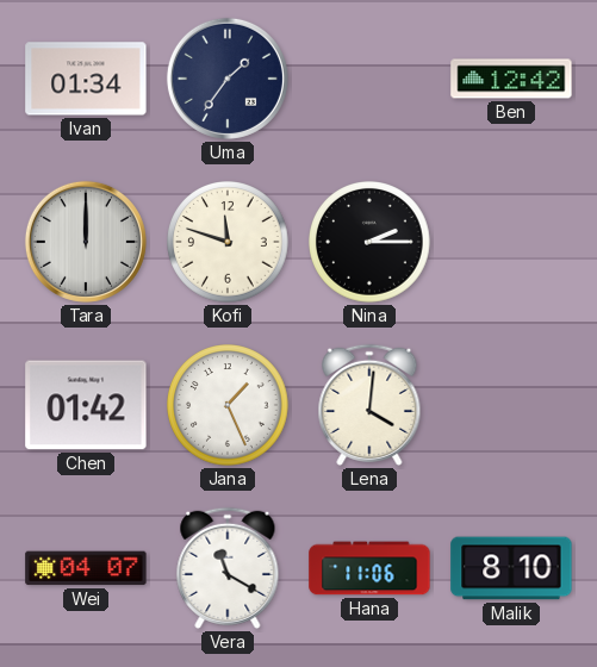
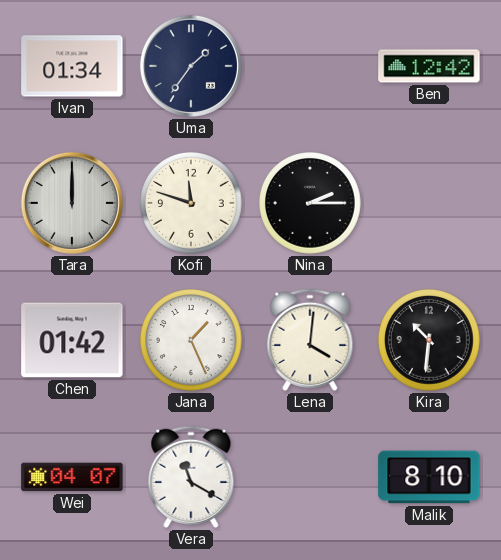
Kira: none -> 10:31
Hana: 11:06 -> none
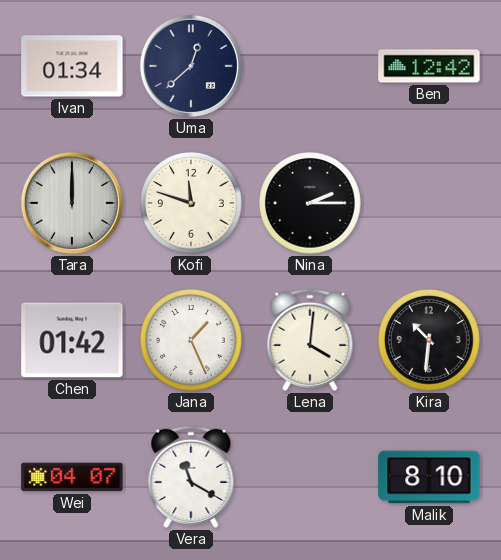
Uma: 1:36 -> 12:38
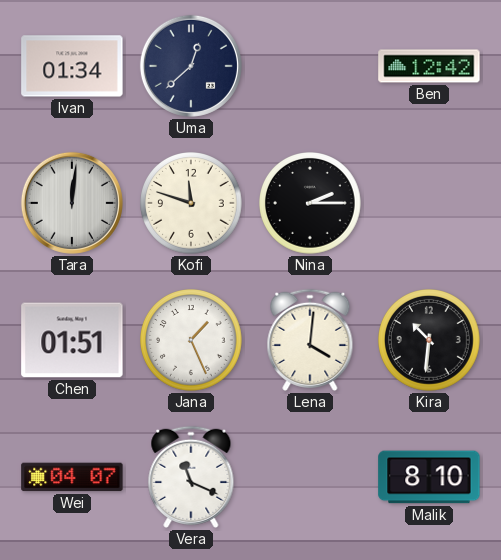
Tara: 12:00 -> 12:01
Chen: 01:42 -> 01:51
Vera: 11:20 -> 11:19
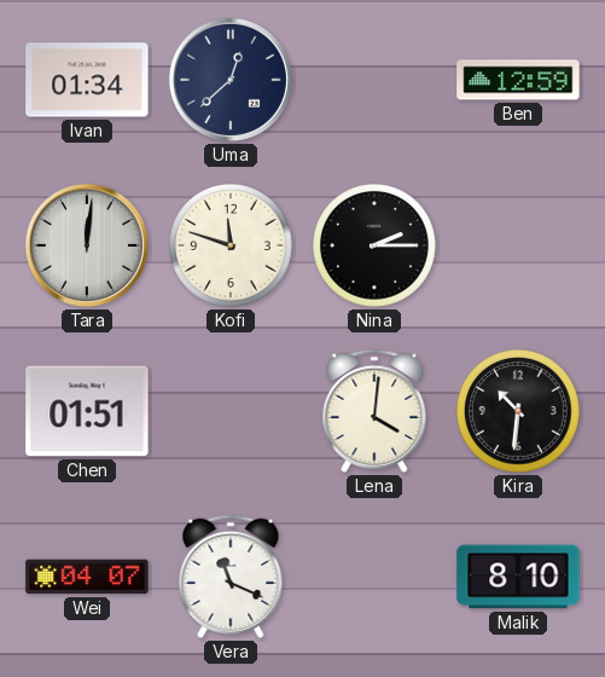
Ben: 12:42 -> 12:59
Jana: 1:26 -> none
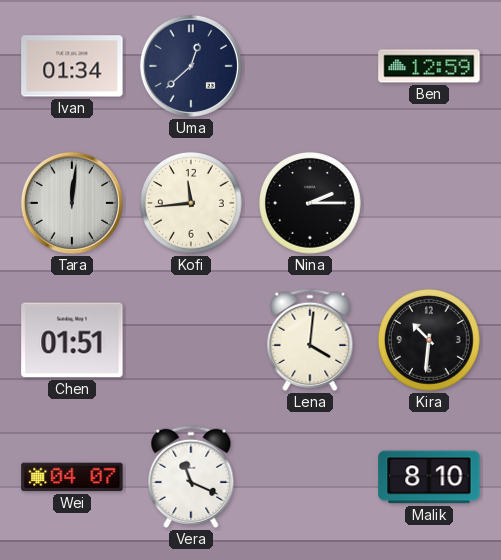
Kofi: 11:48 -> 11:44
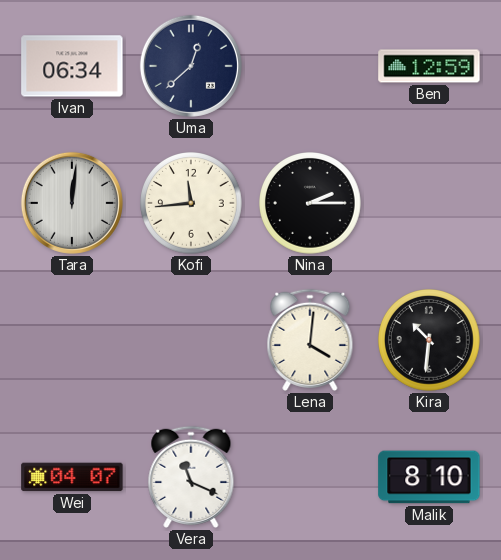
Ivan: 01:34 -> 06:34
Chen: 01:51 -> none
